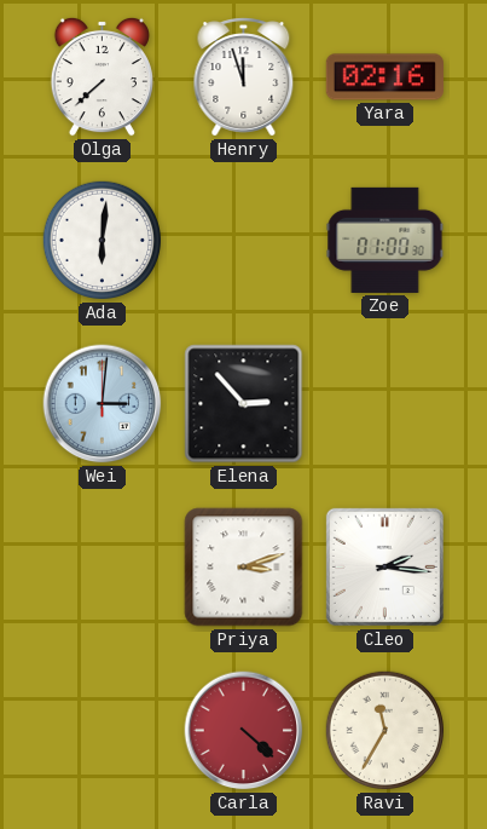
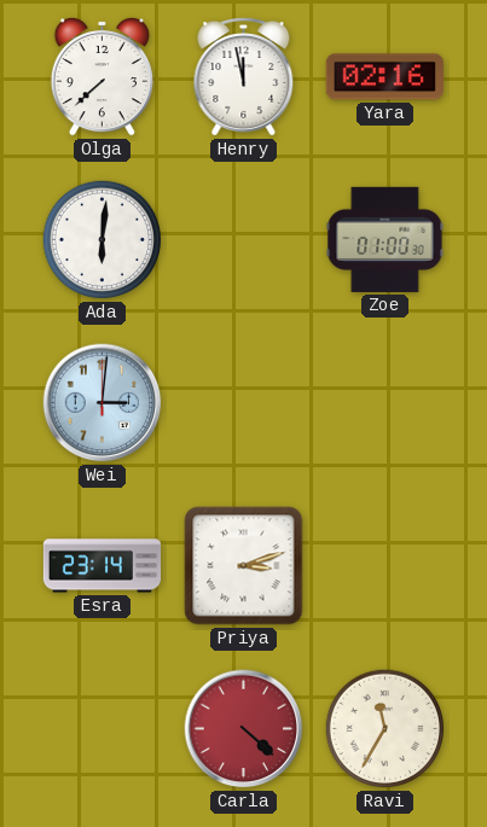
Henry: 11:57 -> 11:58
Elena: 2:53 -> none
Esra: none -> 23:14
Cleo: 2:16 -> none
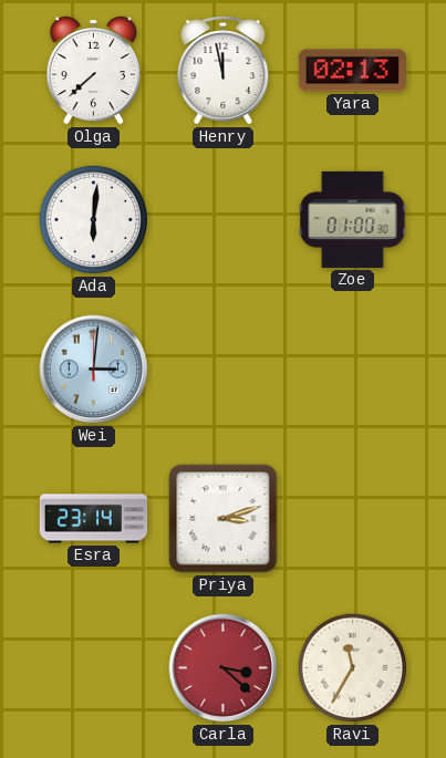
Yara: 02:16 -> 02:13
Carla: 4:22 -> 3:22
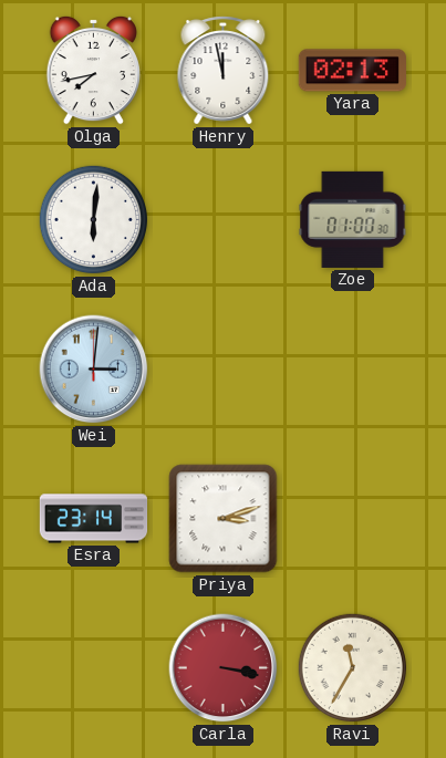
Olga: 7:38 -> 7:43
Carla: 3:22 -> 3:17
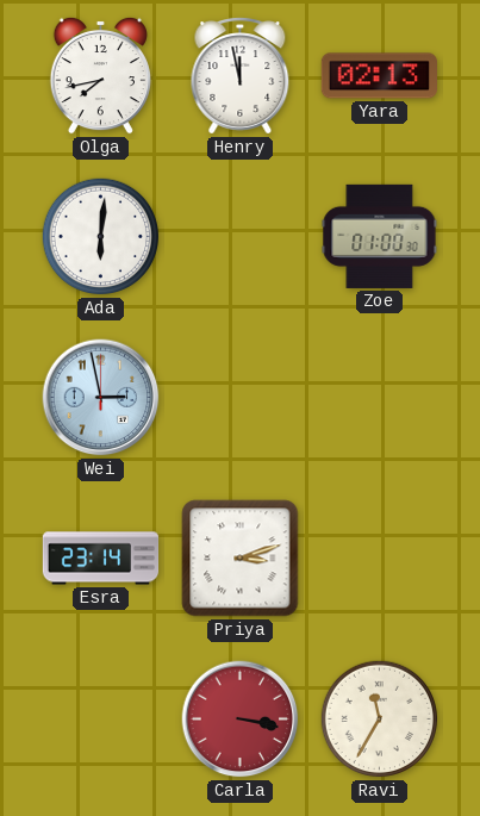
Wei: 3:01 -> 2:58
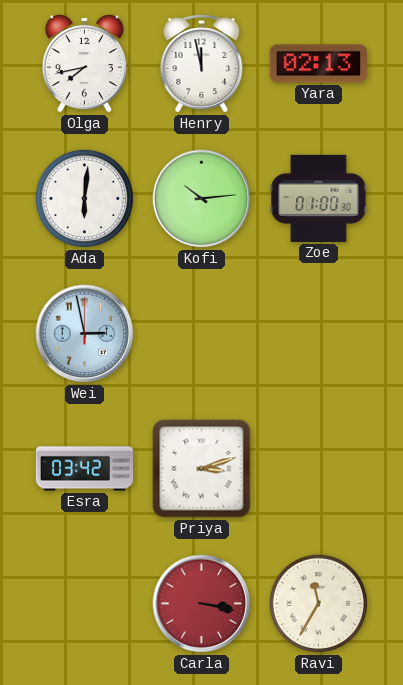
Kofi: none -> 10:14
Esra: 23:14 -> 03:42
